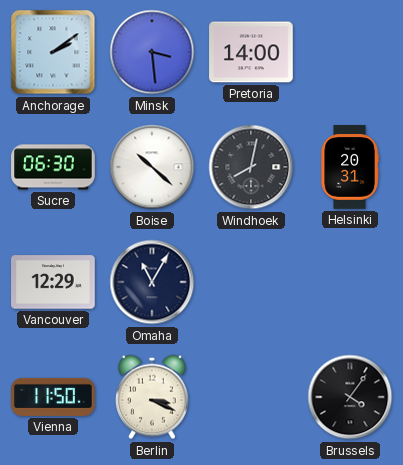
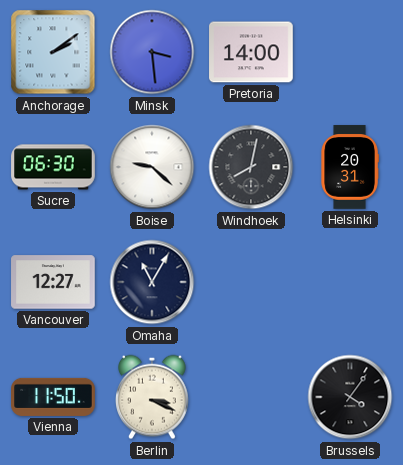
Boise: 10:22 -> 9:22
Vancouver: 12:29 -> 12:27
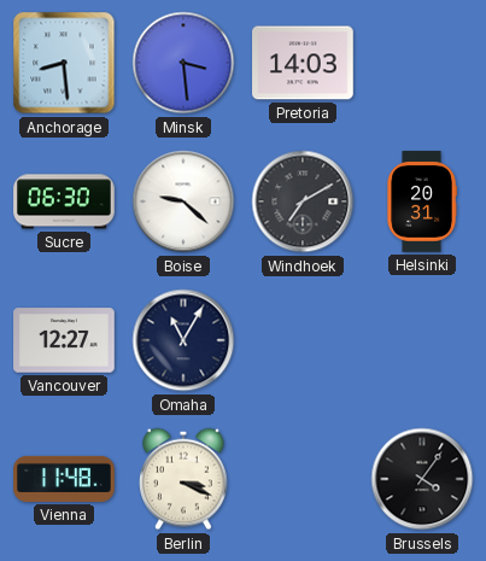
Anchorage: 2:09 -> 8:29
Pretoria: 14:00 -> 14:03
Windhoek: 8:02 -> 7:10
Vienna: 11:50 -> 11:48
